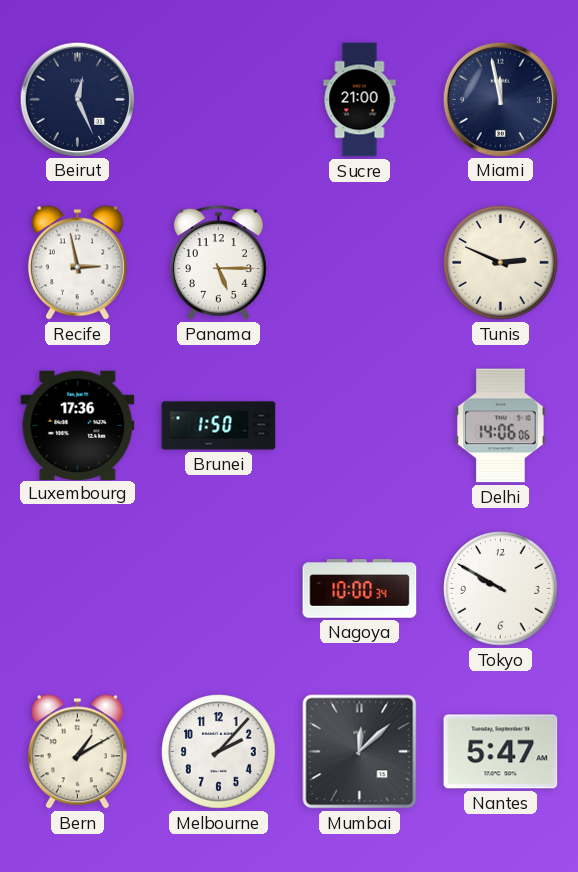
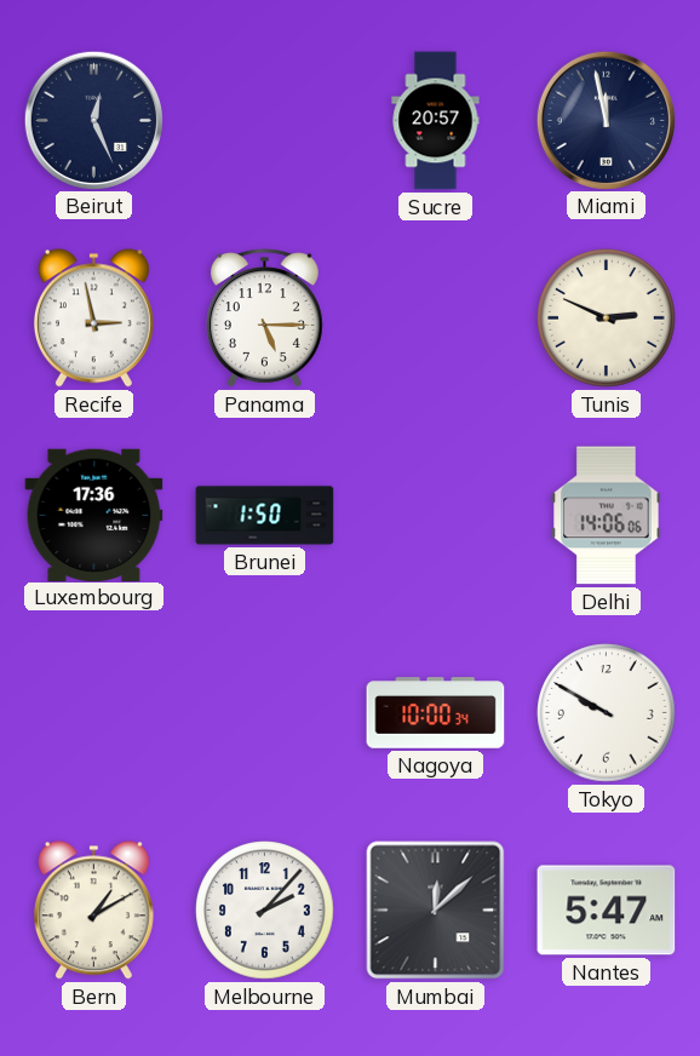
Sucre: 21:00 -> 20:57
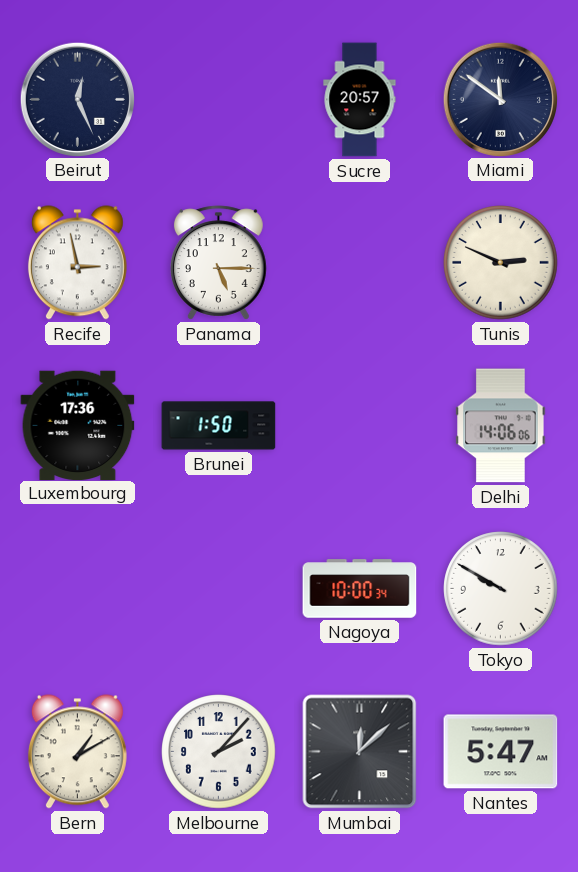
Miami: 11:58 -> 11:51
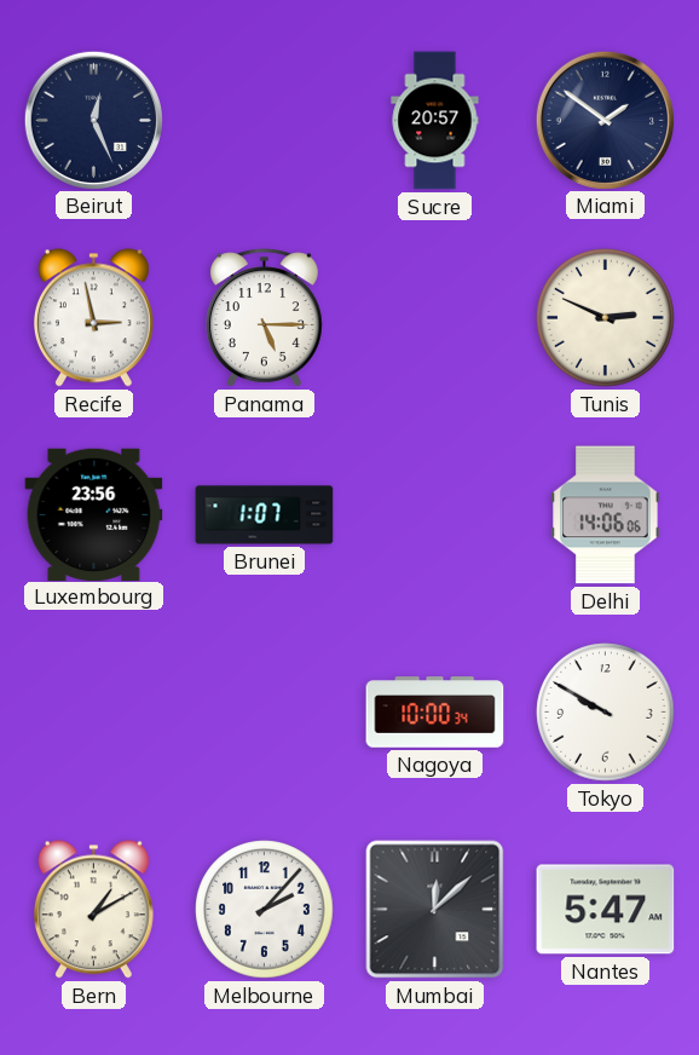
Miami: 11:51 -> 1:51
Luxembourg: 17:36 -> 23:56
Brunei: 1:50 -> 1:07
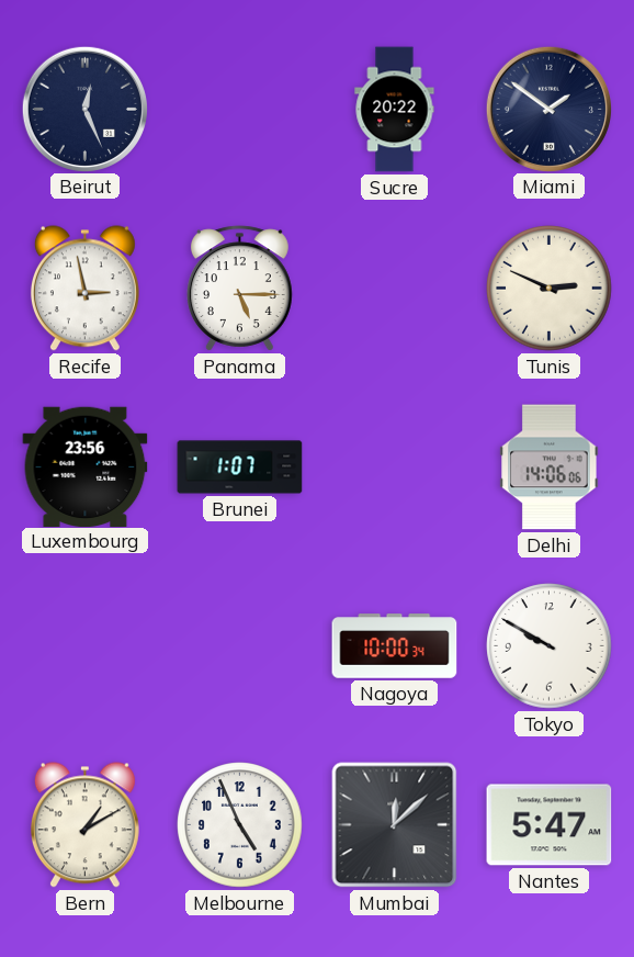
Sucre: 20:57 -> 20:22
Melbourne: 2:07 -> 4:56
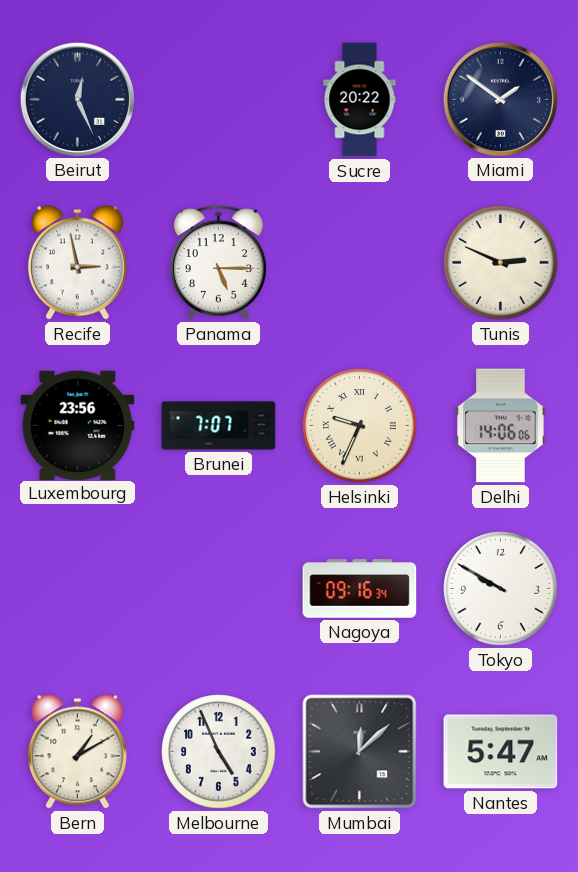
Brunei: 1:07 -> 7:07
Helsinki: none -> 9:34
Nagoya: 10:00 -> 09:16
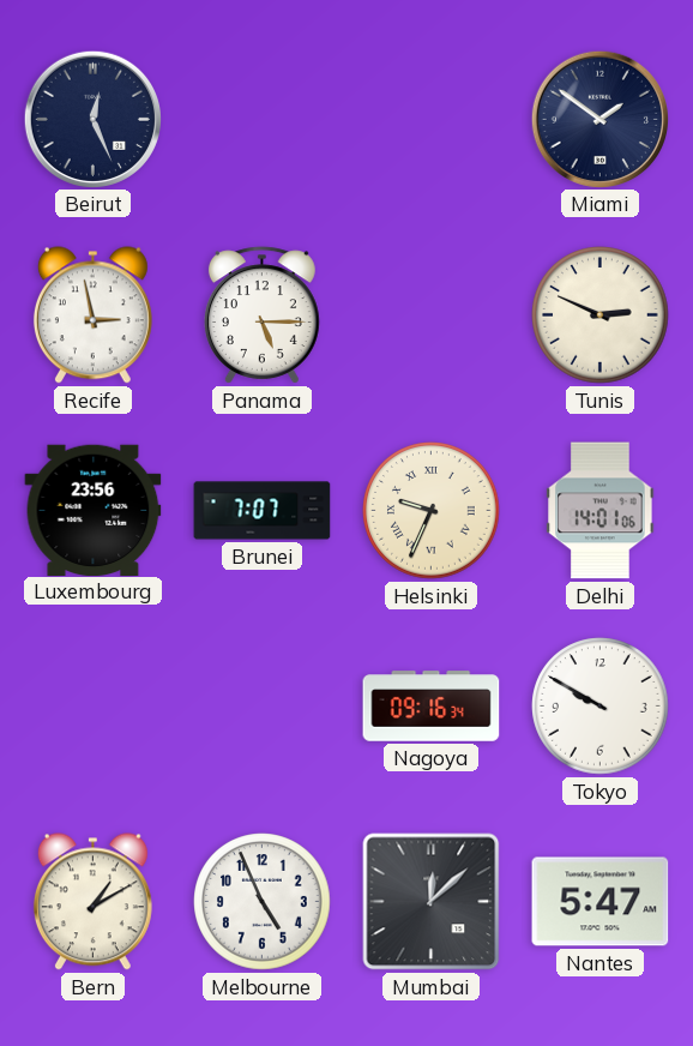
Sucre: 20:22 -> none
Delhi: 14:06 -> 14:01
